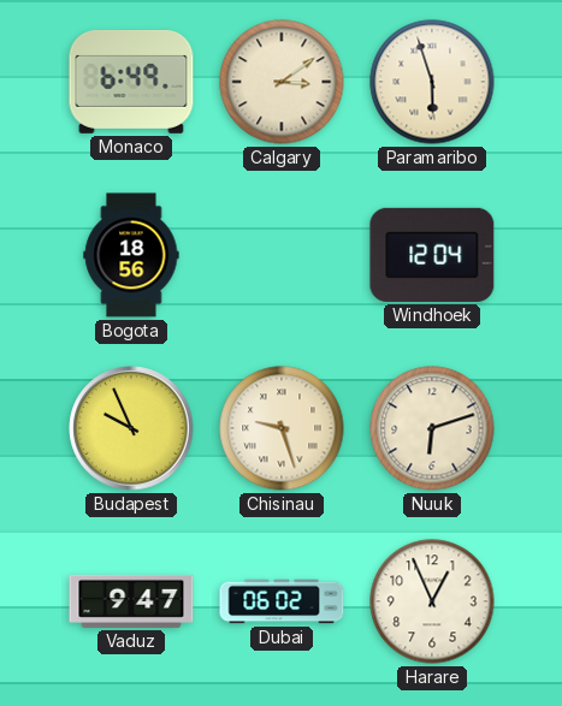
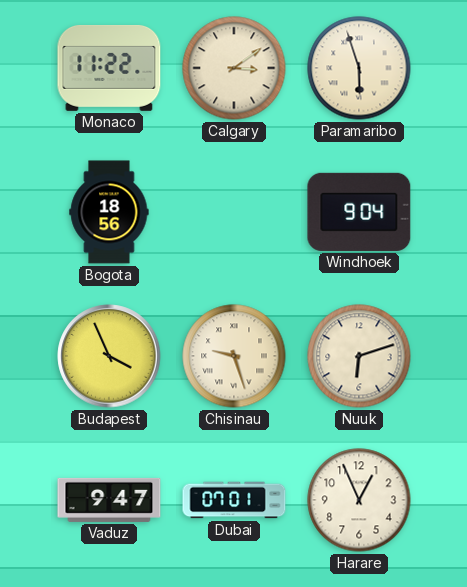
Monaco: 6:49 -> 11:22
Windhoek: 12:04 -> 9:04
Budapest: 9:56 -> 3:56
Dubai: 06:02 -> 07:01
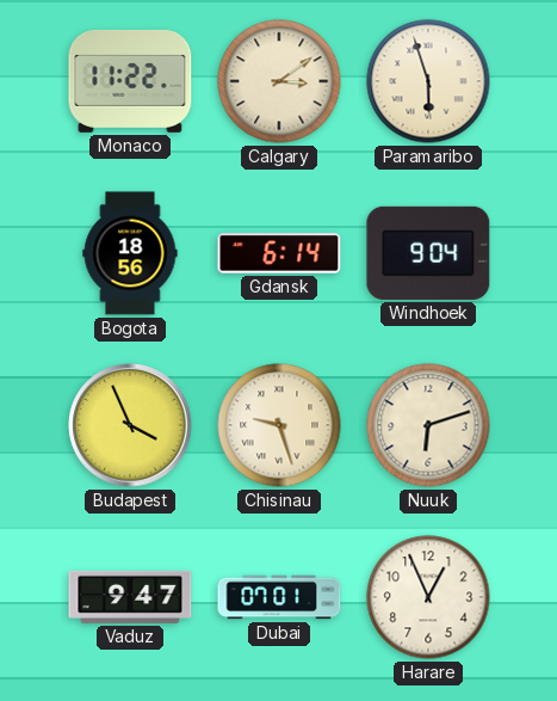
Gdansk: none -> 6:14
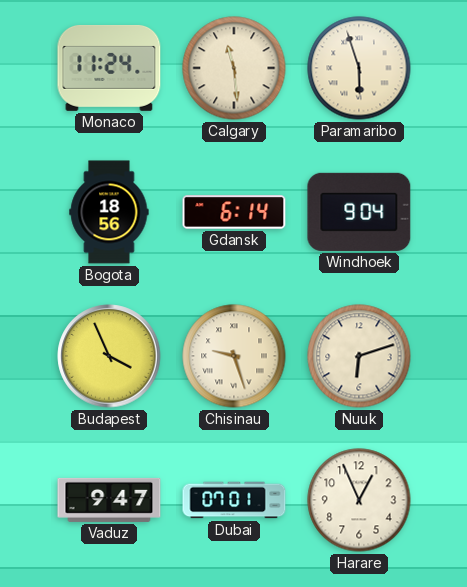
Monaco: 11:22 -> 11:24
Calgary: 3:09 -> 11:29
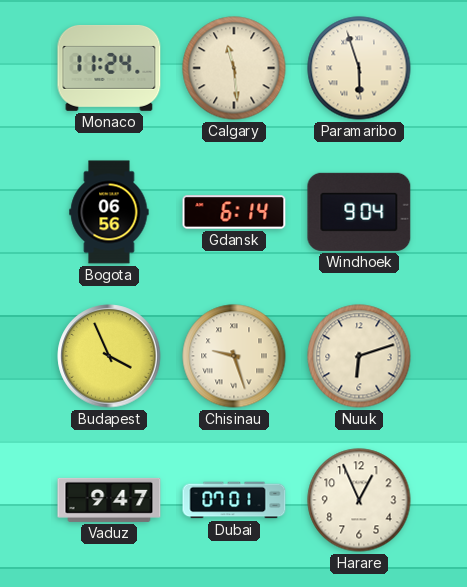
Bogota: 18:56 -> 06:56
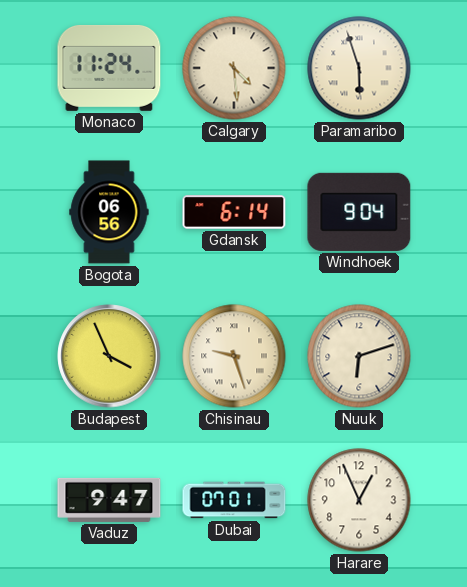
Calgary: 11:29 -> 4:29
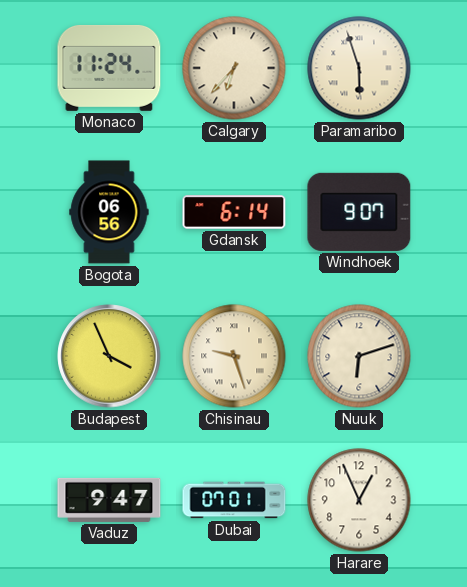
Calgary: 4:29 -> 6:37
Windhoek: 9:04 -> 9:07
